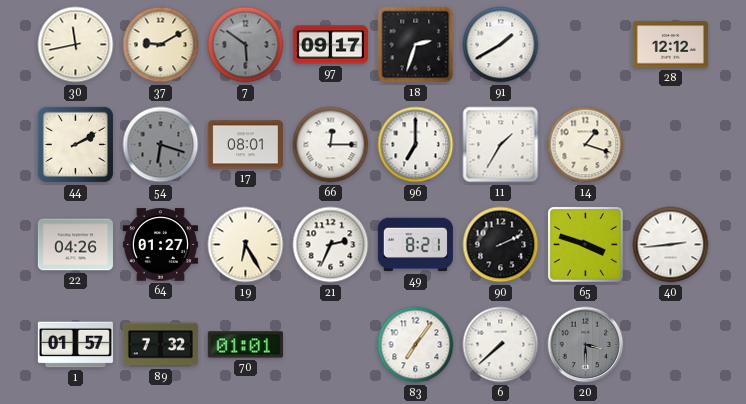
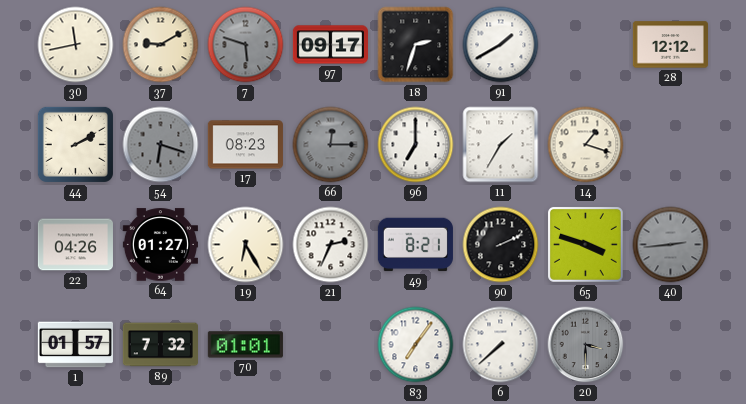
7: 5:51 -> 5:48
17: 08:01 -> 08:23
66 dial: white -> grey
40 dial: white -> grey
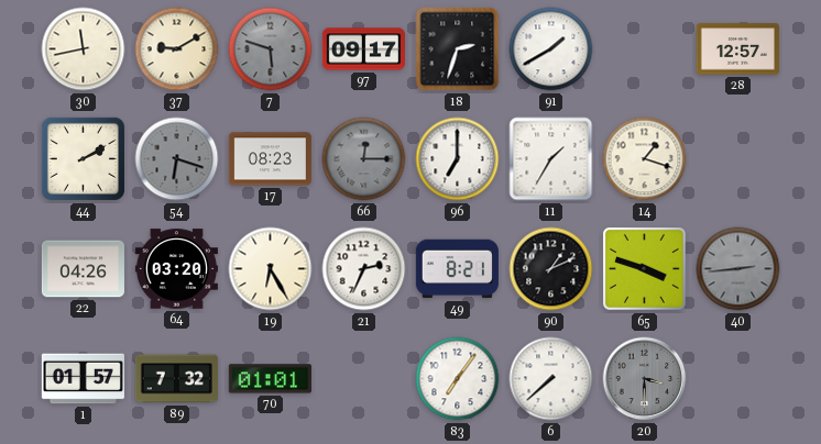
28: 12:12 -> 12:57
64: 01:27 -> 03:20
90: 2:11 -> 1:11
